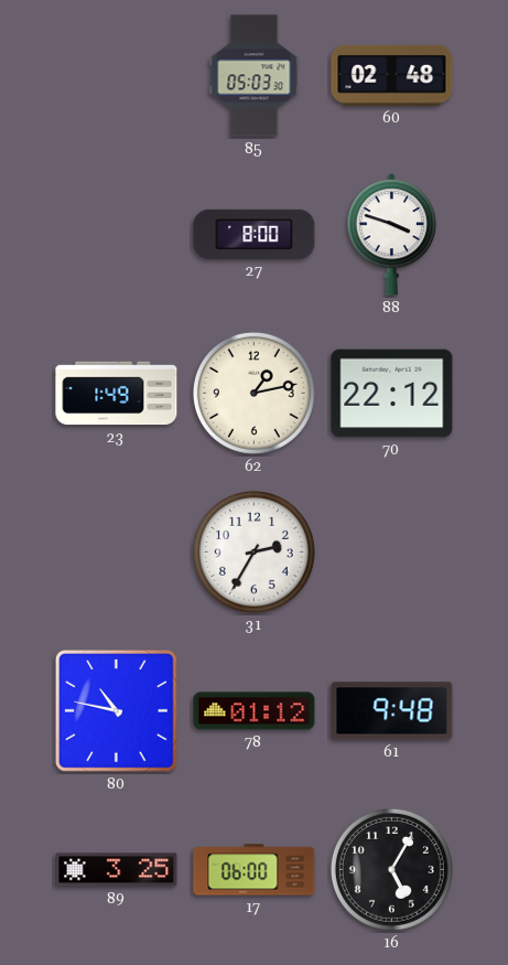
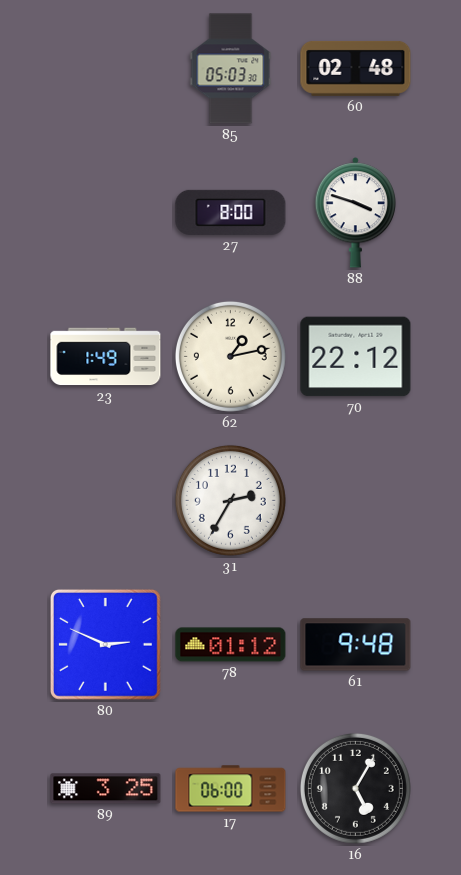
80: 10:47 -> 2:49
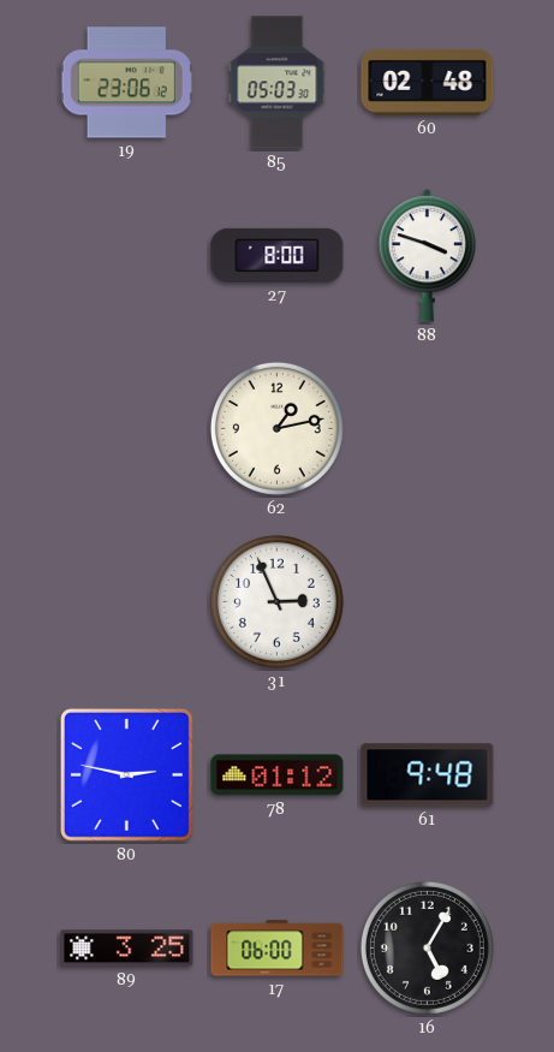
19: none -> 23:06
23: 1:49 -> none
70: 22:12 -> none
31: 2:35 -> 2:56
80: 2:49 -> 2:47
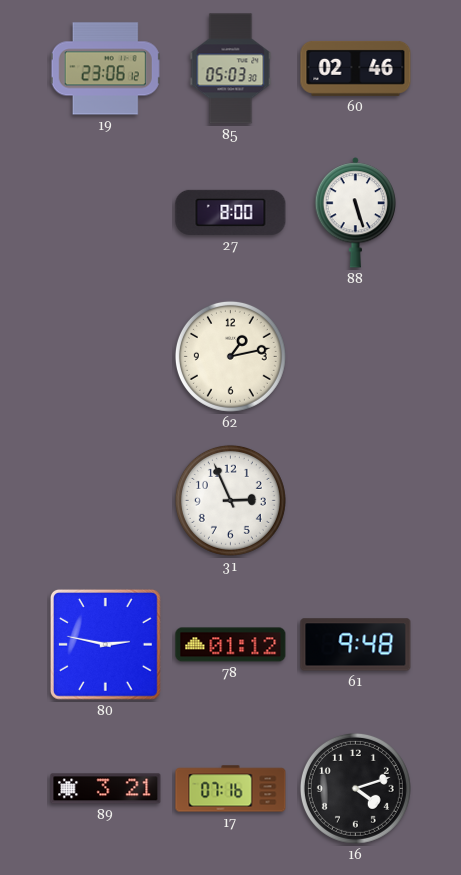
60: 02:48 -> 02:46
88: 3:48 -> 5:27
89: 3:25 -> 3:21
17: 06:00 -> 07:16
16: 5:05 -> 4:12
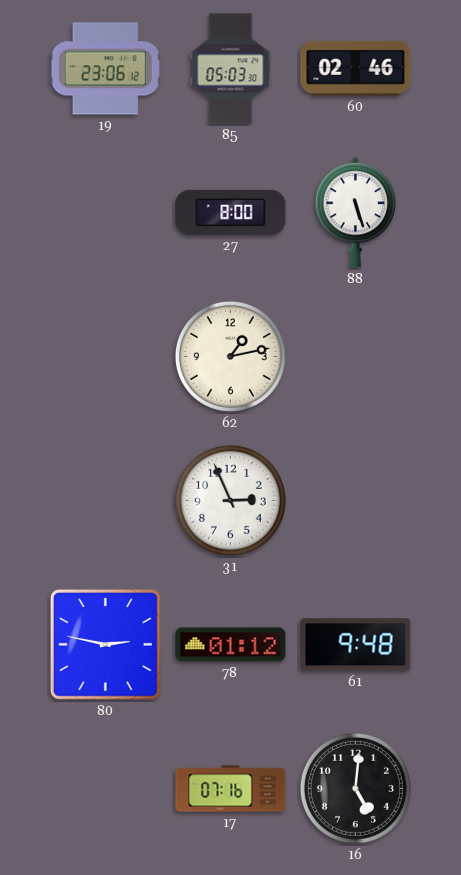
89: 3:21 -> none
16: 4:12 -> 5:01
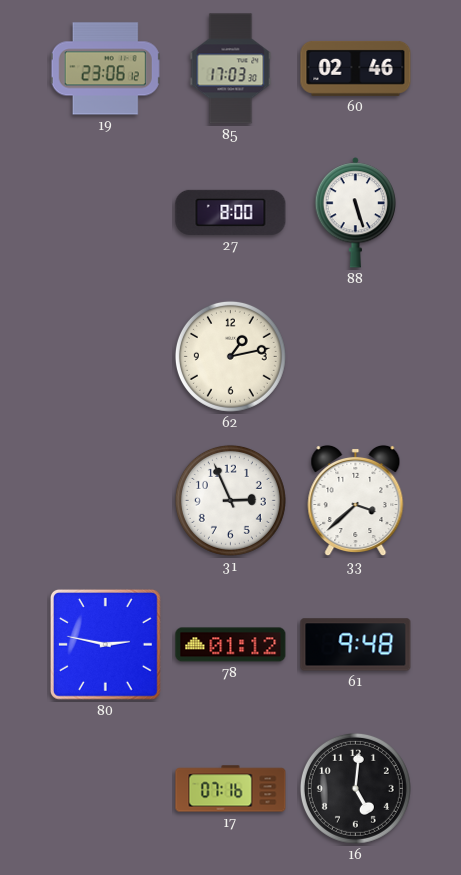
85: 05:03 -> 17:03
33: none -> 3:38
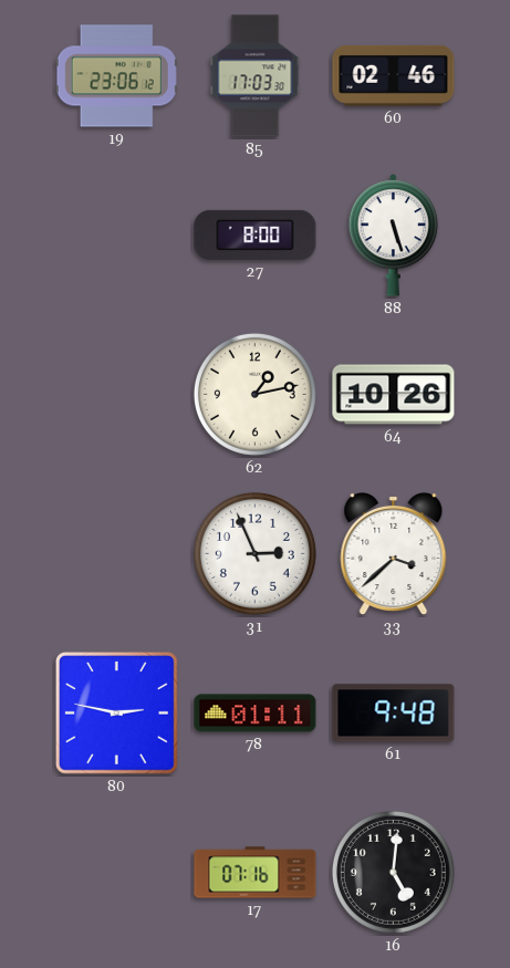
64: none -> 10:26
78: 01:12 -> 01:11
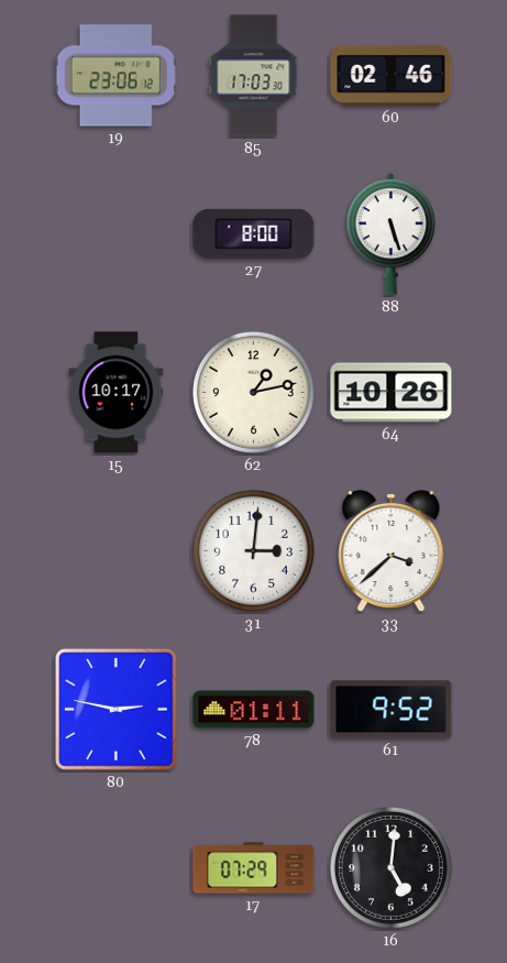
15: none -> 10:17
31: 2:56 -> 3:01
61: 9:48 -> 9:52
17: 07:16 -> 07:29
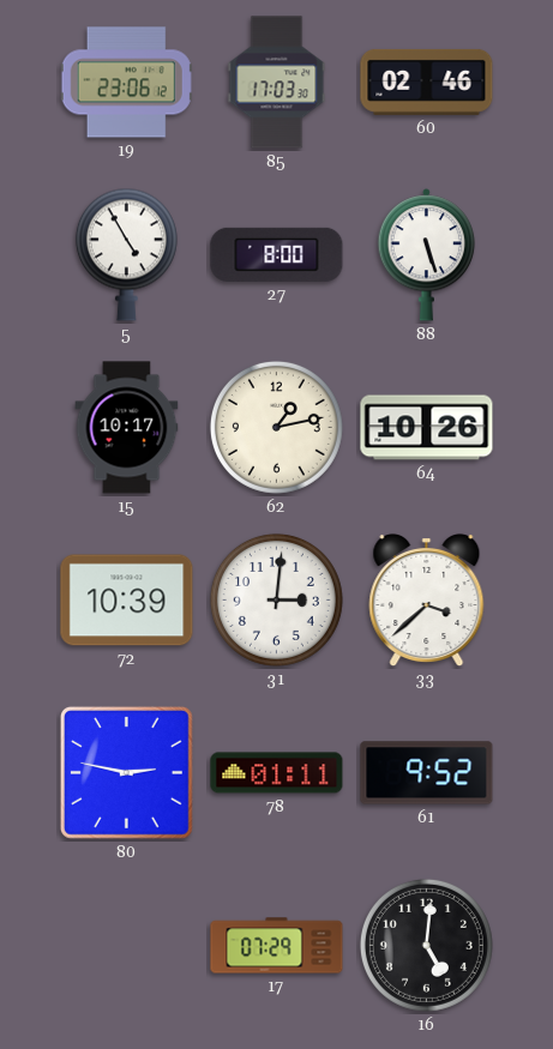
5: none -> 4:55
72: none -> 10:39
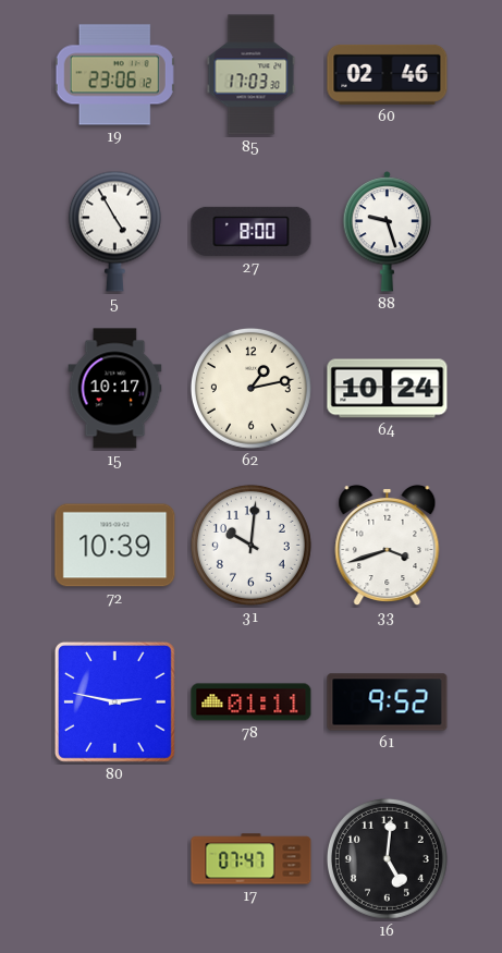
88: 5:27 -> 9:27
64: 10:26 -> 10:24
31: 3:01 -> 10:01
33: 3:38 -> 3:42
17: 07:29 -> 07:47
